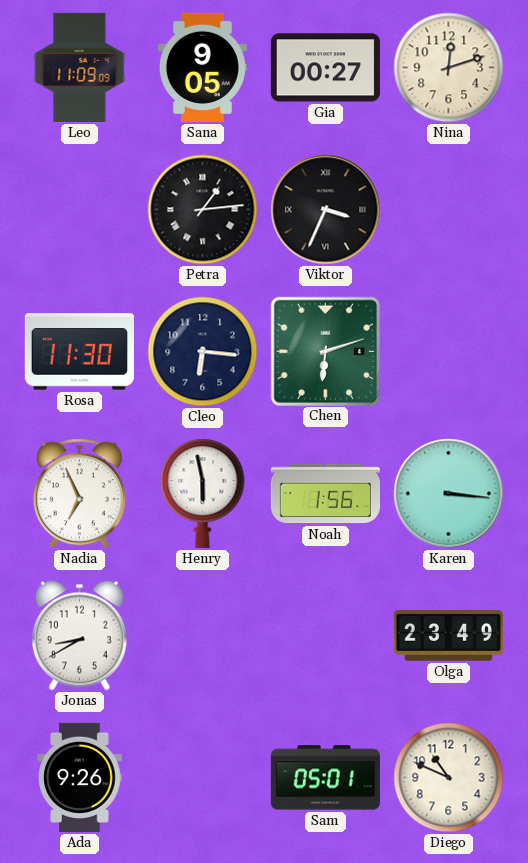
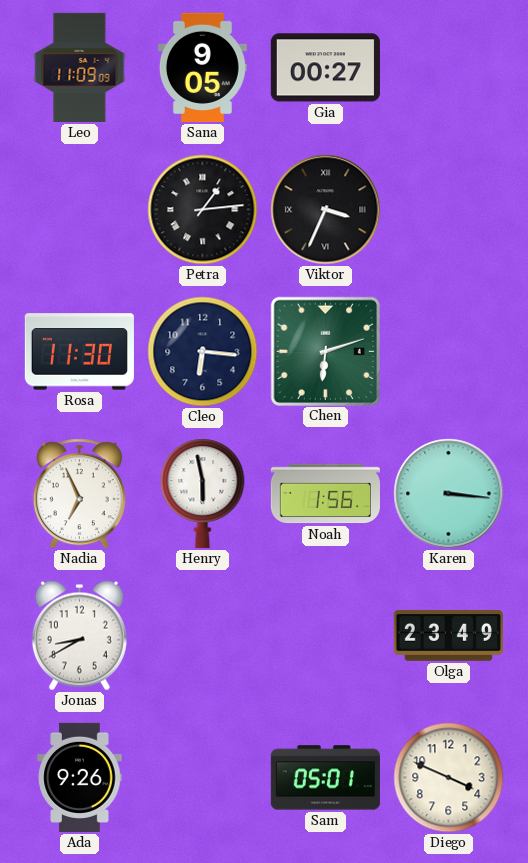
Nina: 12:12 -> none
Diego: 10:49 -> 3:49
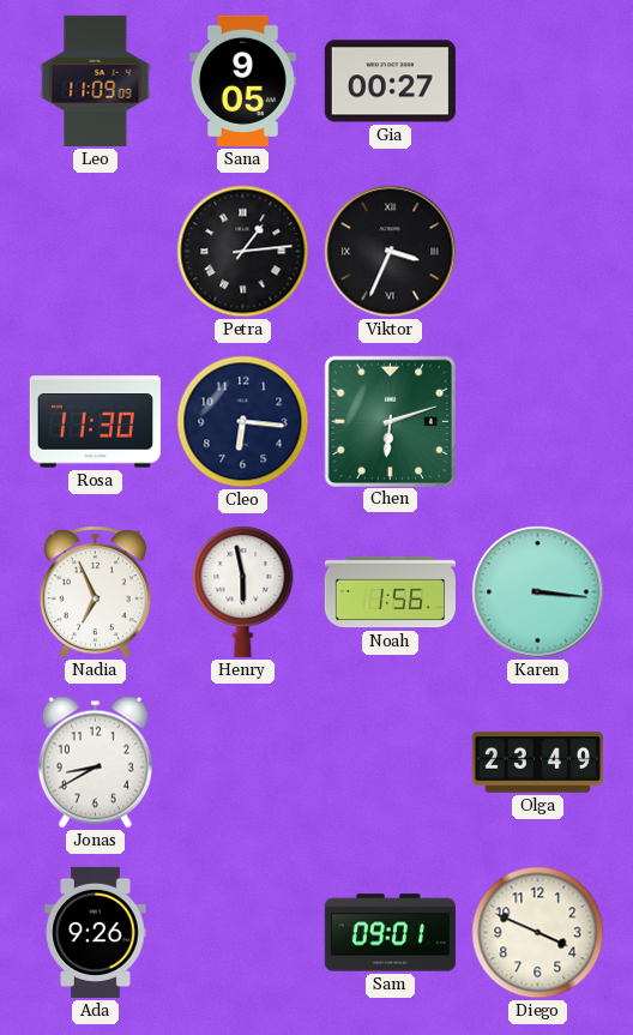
Sam: 05:01 -> 09:01
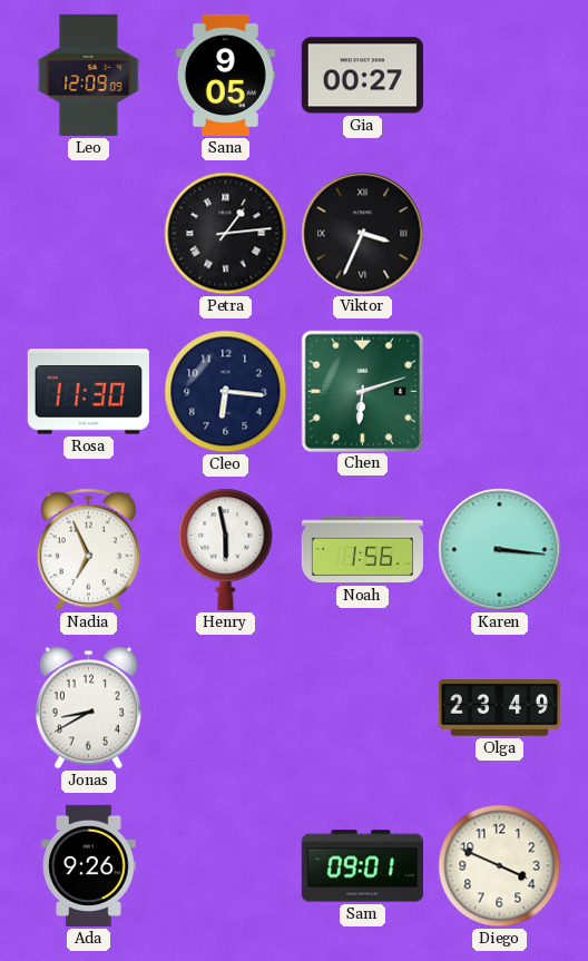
Leo: 11:09 -> 12:09
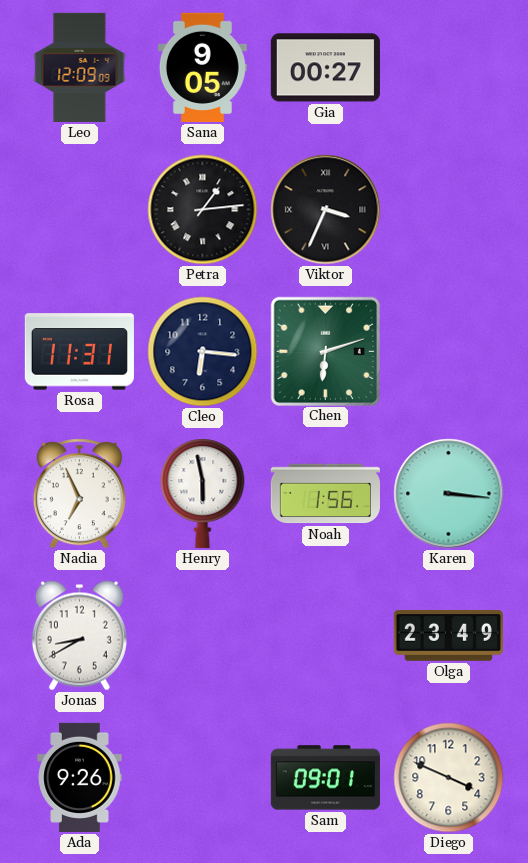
Rosa: 11:30 -> 11:31
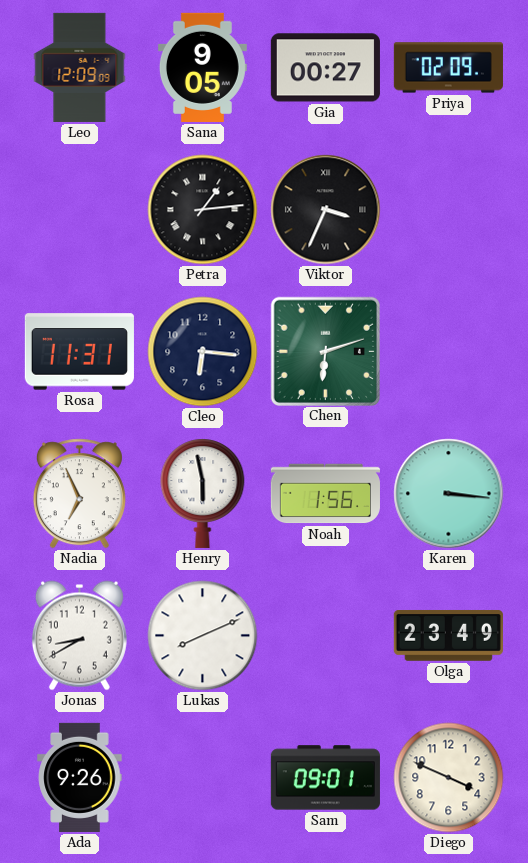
Priya: none -> 02:09
Lukas: none -> 8:11
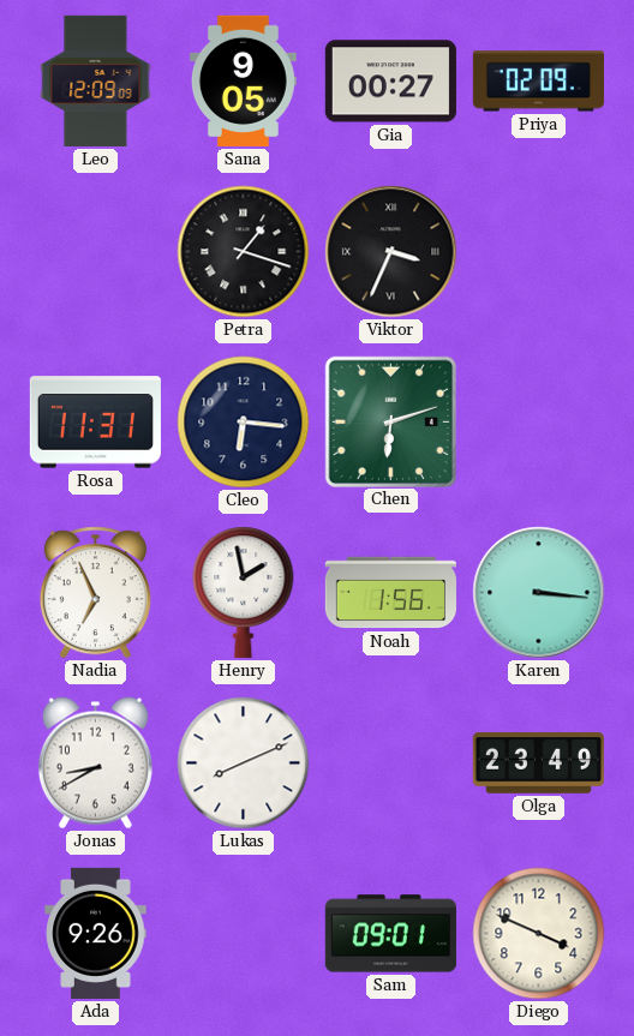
Petra: 1:14 -> 1:18
Henry: 5:58 -> 1:58
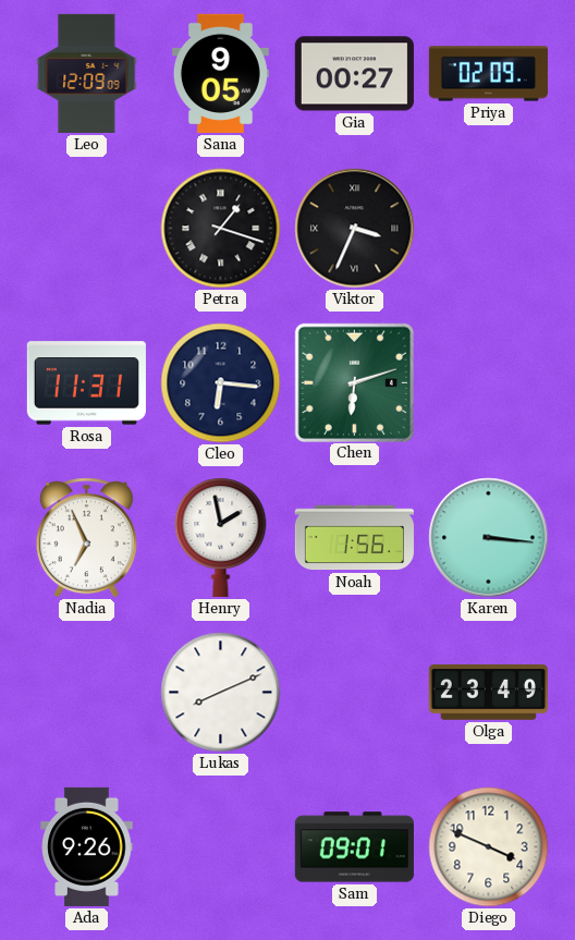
Jonas: 8:40 -> none
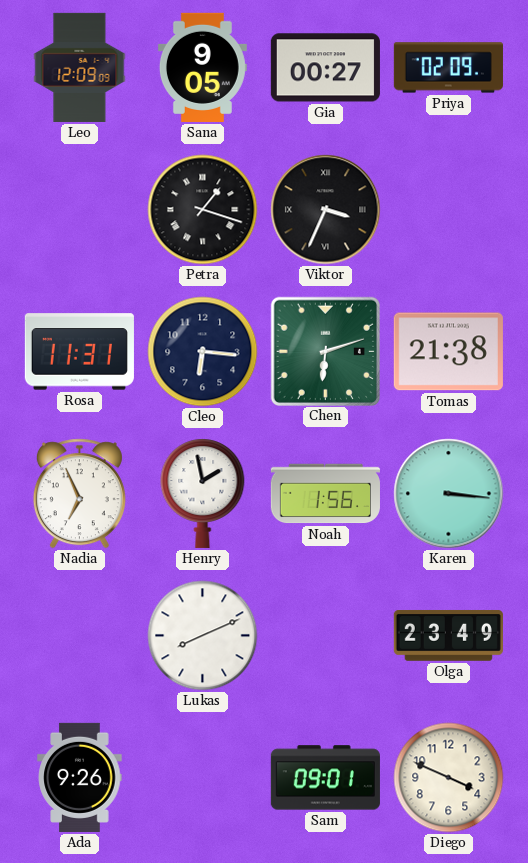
Tomas: none -> 21:38
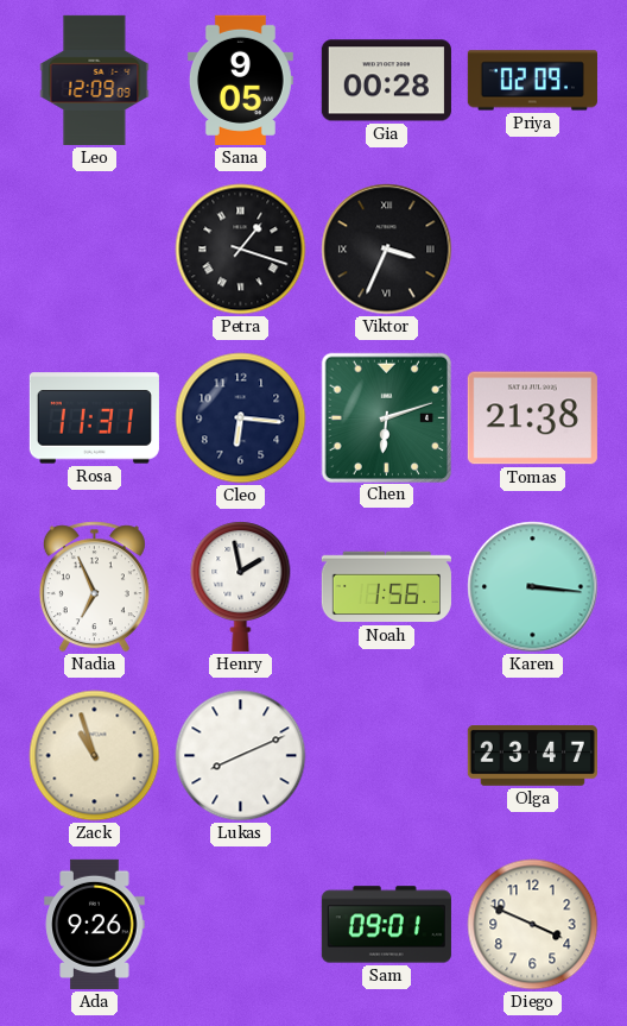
Gia: 00:27 -> 00:28
Zack: none -> 10:57
Olga: 23:49 -> 23:47
